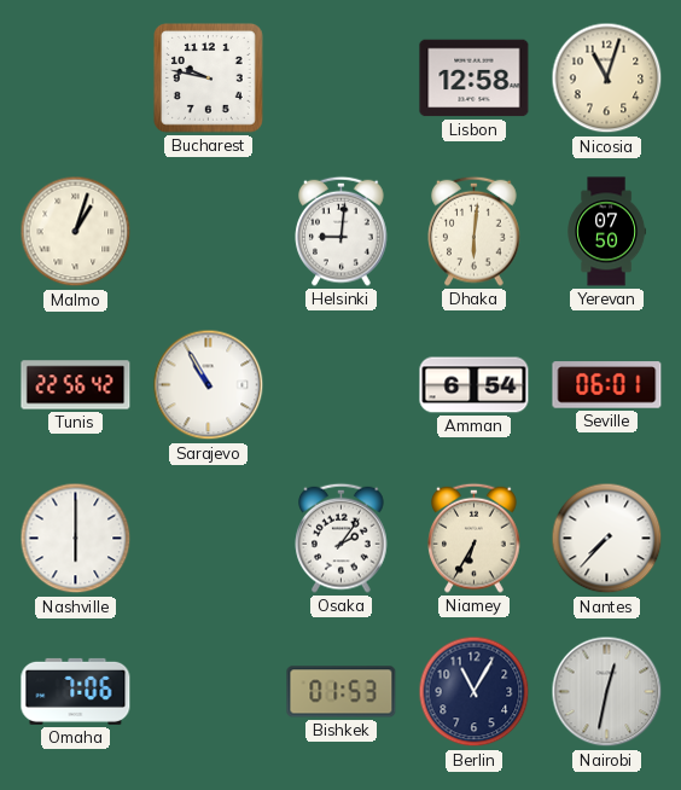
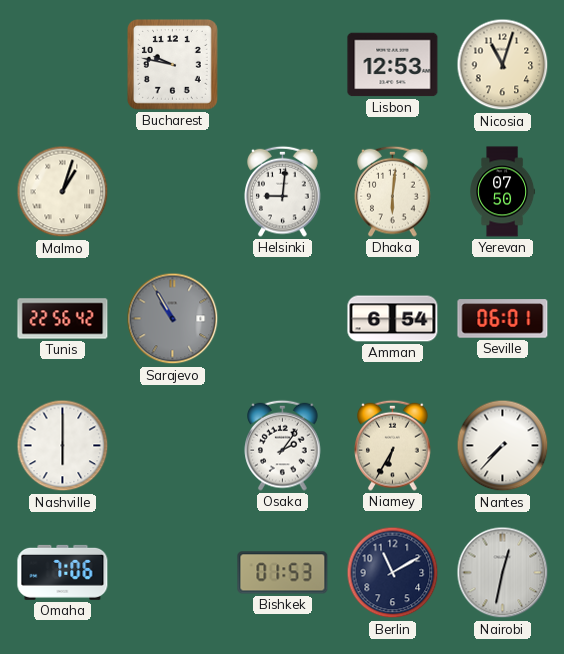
Lisbon: 12:58 -> 12:53
Sarajevo dial: white -> grey
Berlin: 11:05 -> 11:10
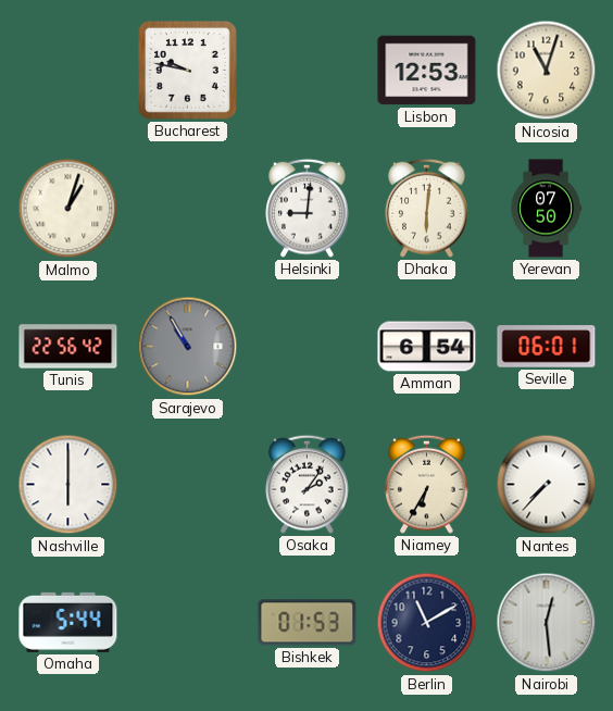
Omaha: 7:06 -> 5:44
Nairobi: 12:32 -> 12:29
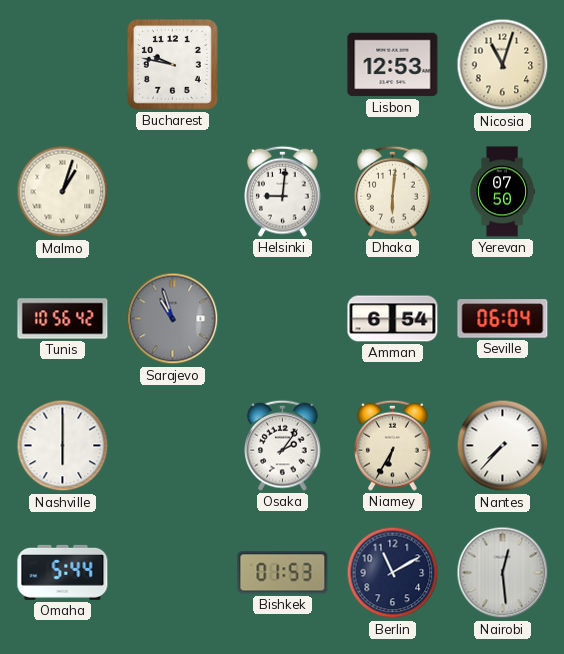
Tunis: 22:56 -> 10:56
Sarajevo: 10:55 -> 10:57
Seville: 06:01 -> 06:04
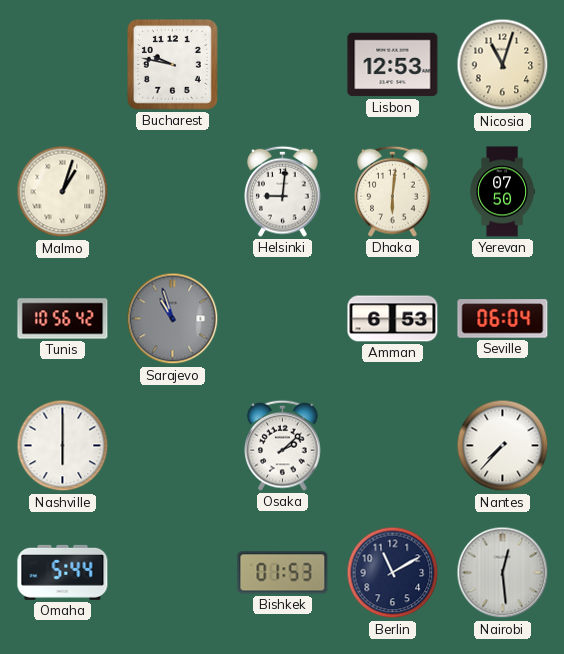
Amman: 6:54 -> 6:53
Osaka: 2:06 -> 2:08
Niamey: 6:35 -> none
